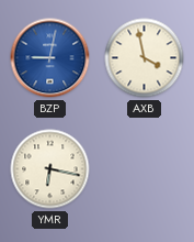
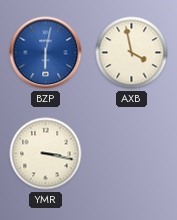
BZP: 9:02 -> 6:02
YMR: 6:17 -> 3:17
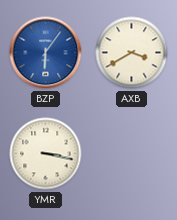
BZP: 6:02 -> 6:06
AXB: 3:58 -> 3:40
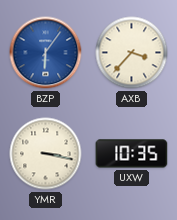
AXB: 3:40 -> 3:37
UXW: none -> 10:35
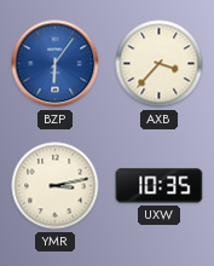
YMR: 3:17 -> 3:13
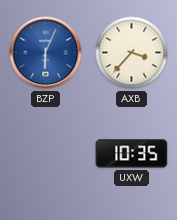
BZP: 6:06 -> 6:04
YMR: 3:13 -> none
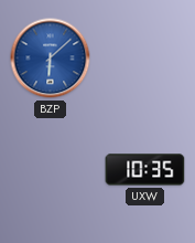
BZP: 6:04 -> 6:08
AXB: 3:37 -> none
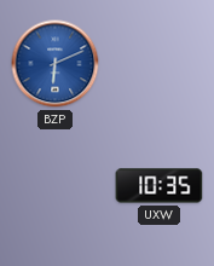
BZP: 6:08 -> 6:11
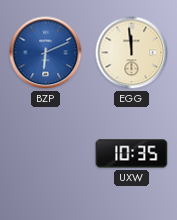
EGG: none -> 11:59
